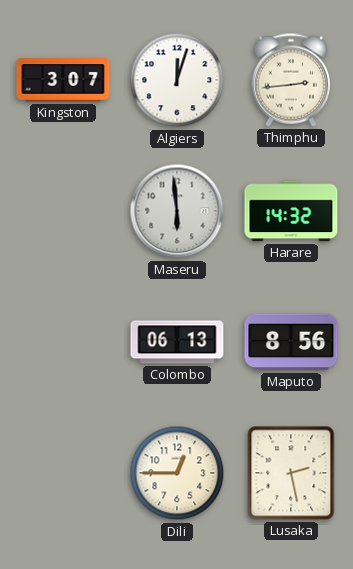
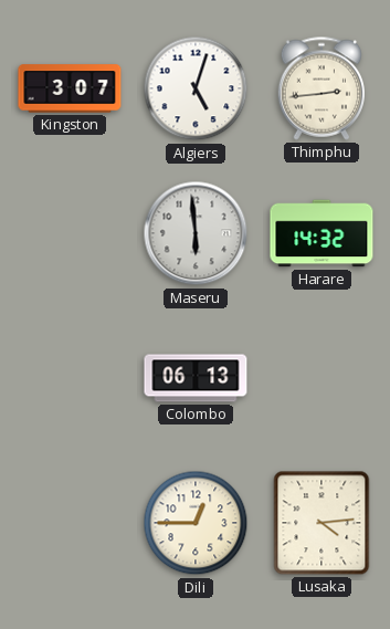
Algiers: 12:03 -> 5:03
Maputo: 8:56 -> none
Lusaka: 2:28 -> 4:14
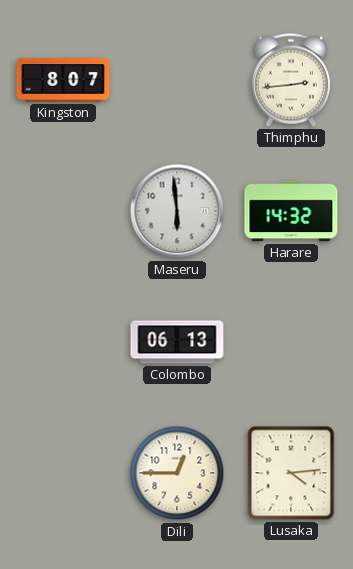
Kingston: 3:07 -> 8:07
Algiers: 5:03 -> none
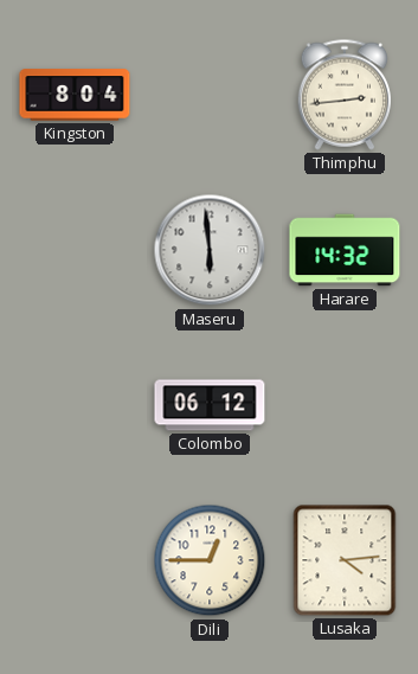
Kingston: 8:07 -> 8:04
Colombo: 06:13 -> 06:12
